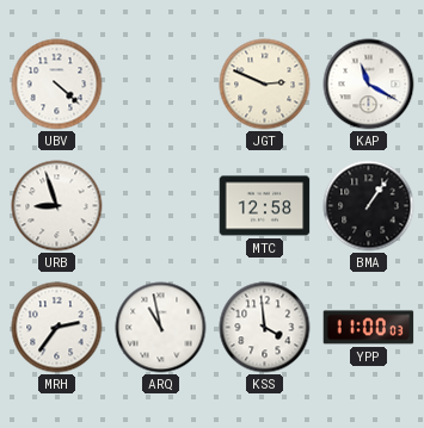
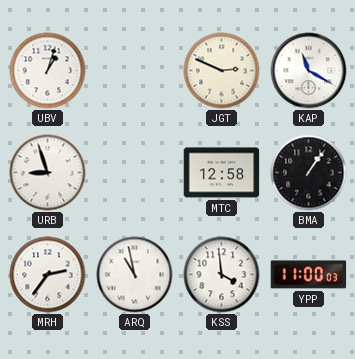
UBV: 4:22 -> 1:03
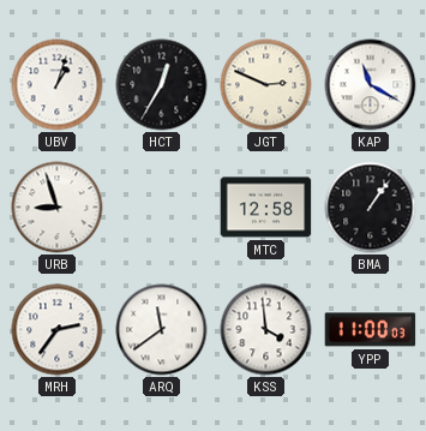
HCT: none -> 12:35
ARQ: 10:58 -> 11:39
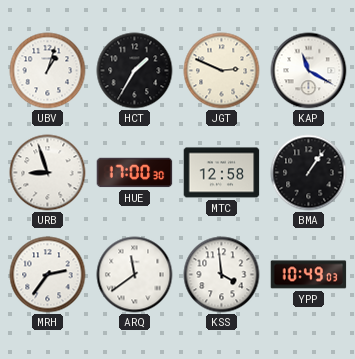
HCT: 12:35 -> 1:35
HUE: none -> 17:00
YPP: 11:00 -> 10:49
